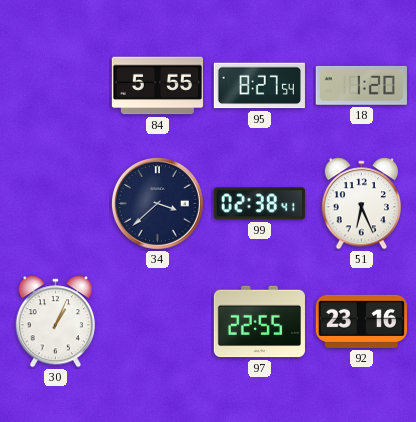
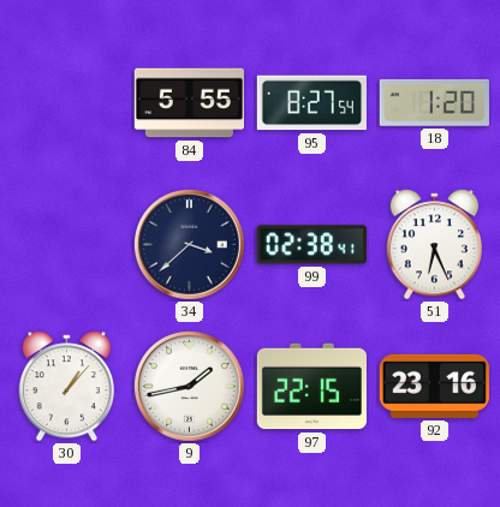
30: 1:04 -> 1:07
9: none -> 1:43
97: 22:55 -> 22:15
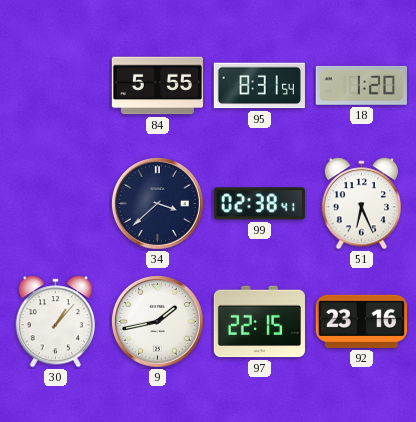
95: 8:27 -> 8:31
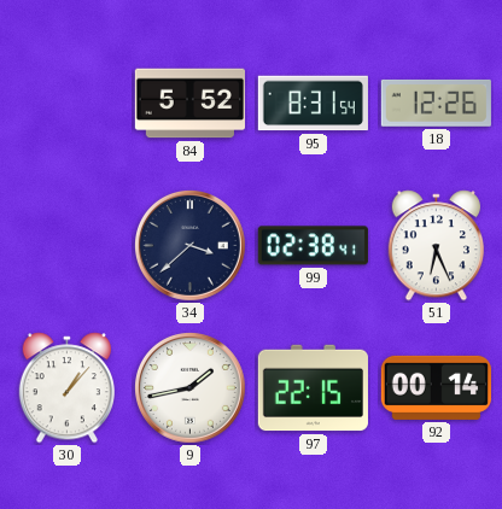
84: 5:55 -> 5:52
18: 1:20 -> 12:26
92: 23:16 -> 00:14
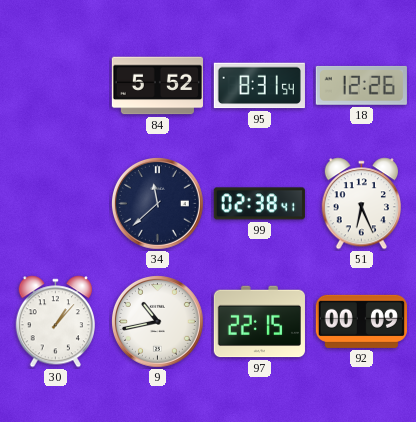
34: 3:38 -> 11:38
9: 1:43 -> 10:43
92: 00:14 -> 00:09
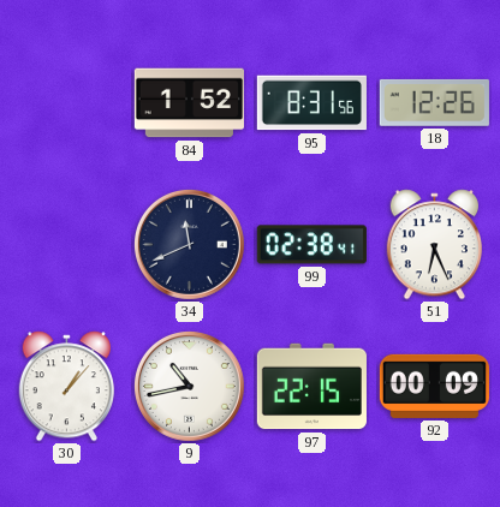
84: 5:52 -> 1:52
95: 8:31:54 -> 8:31:56
34: 11:38 -> 11:41
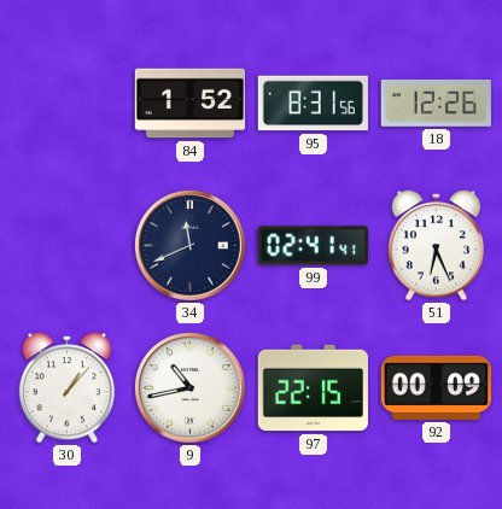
99: 02:38 -> 02:41
